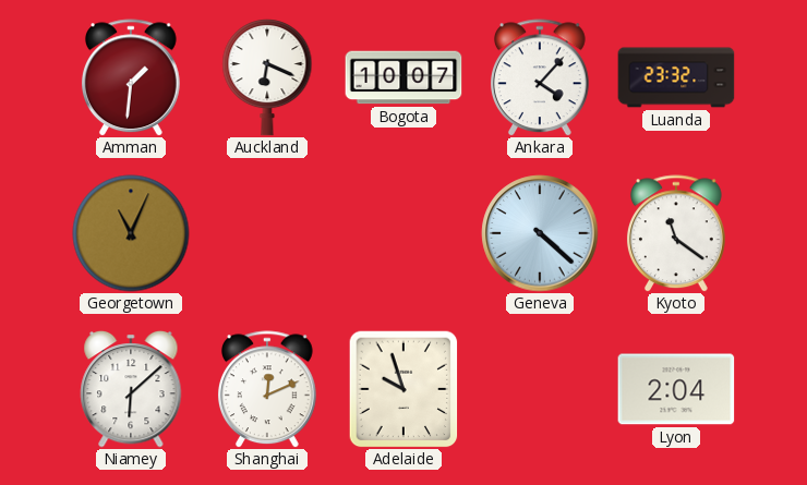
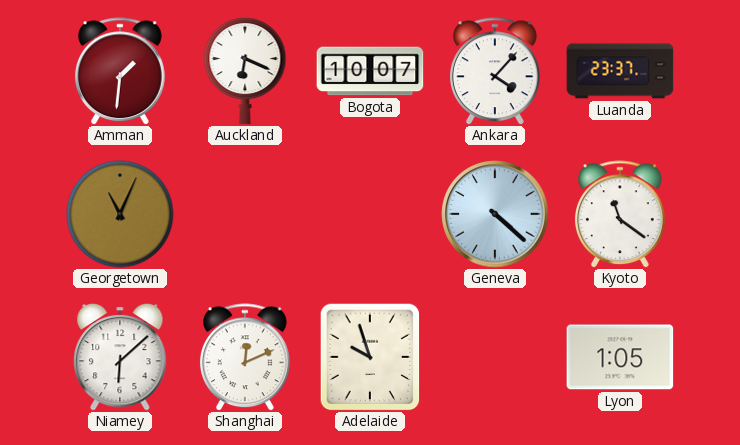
Luanda: 23:32 -> 23:37
Lyon: 2:04 -> 1:05
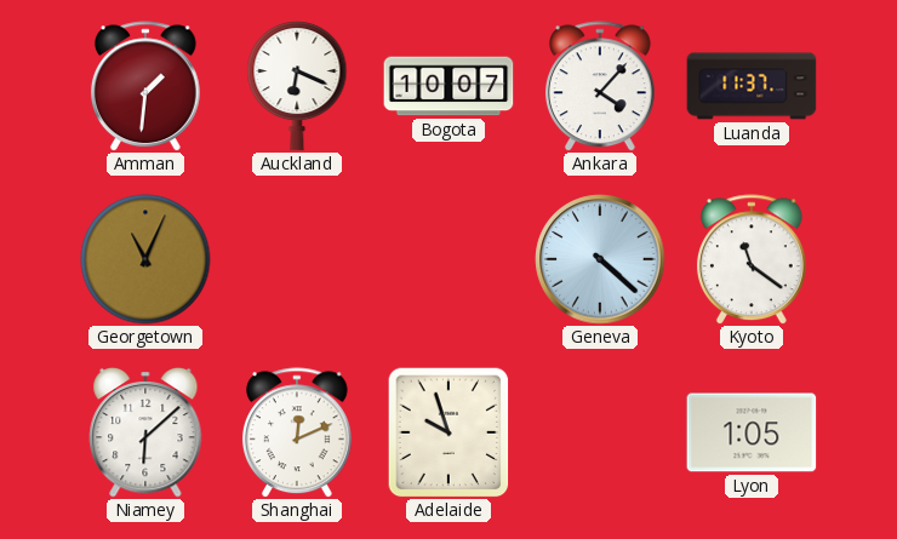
Luanda: 23:37 -> 11:37
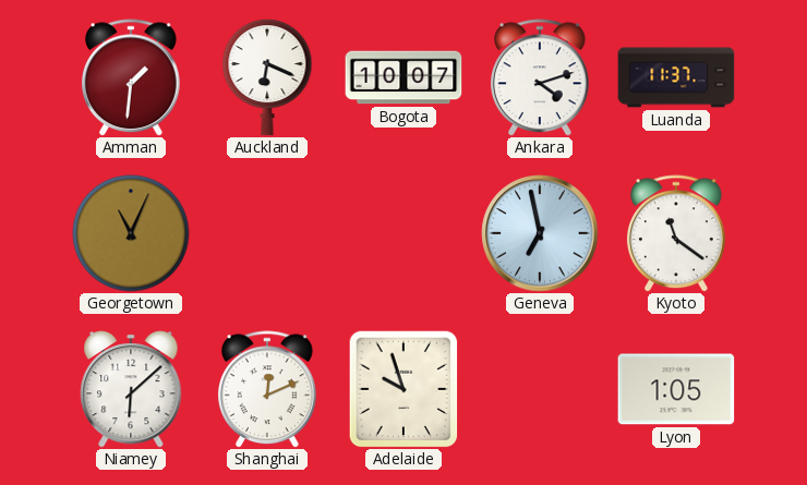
Ankara: 4:07 -> 4:12
Geneva: 4:22 -> 6:58
